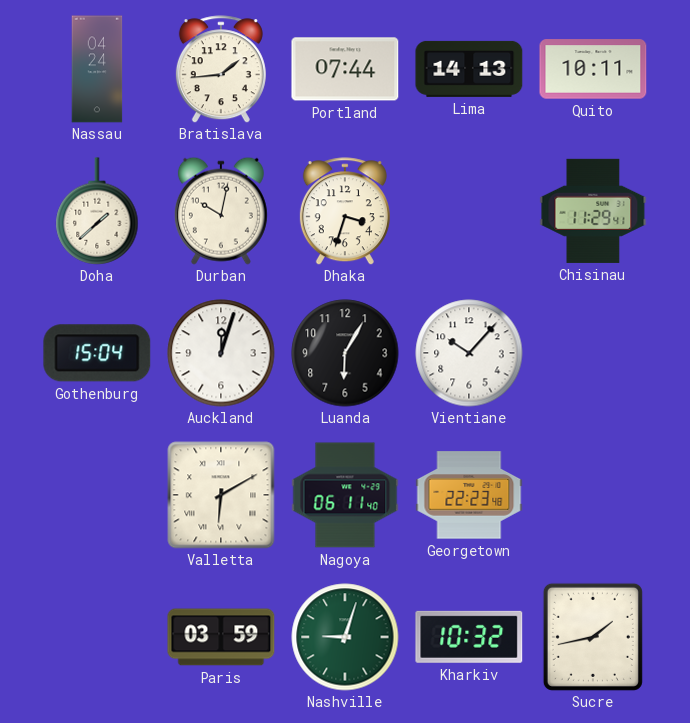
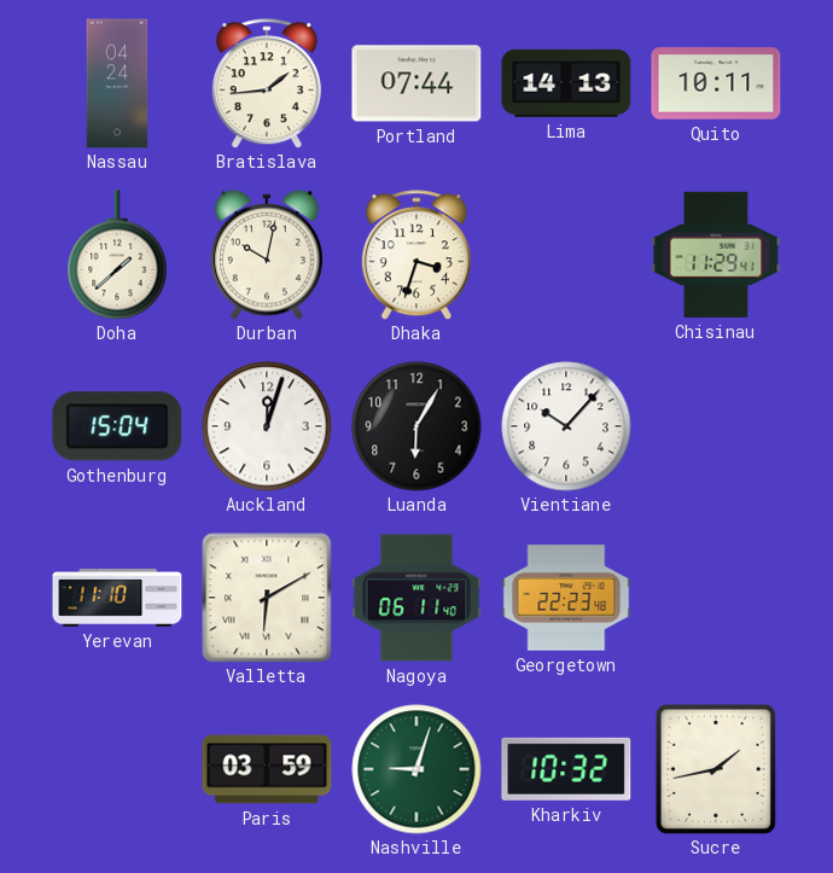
Yerevan: none -> 11:10
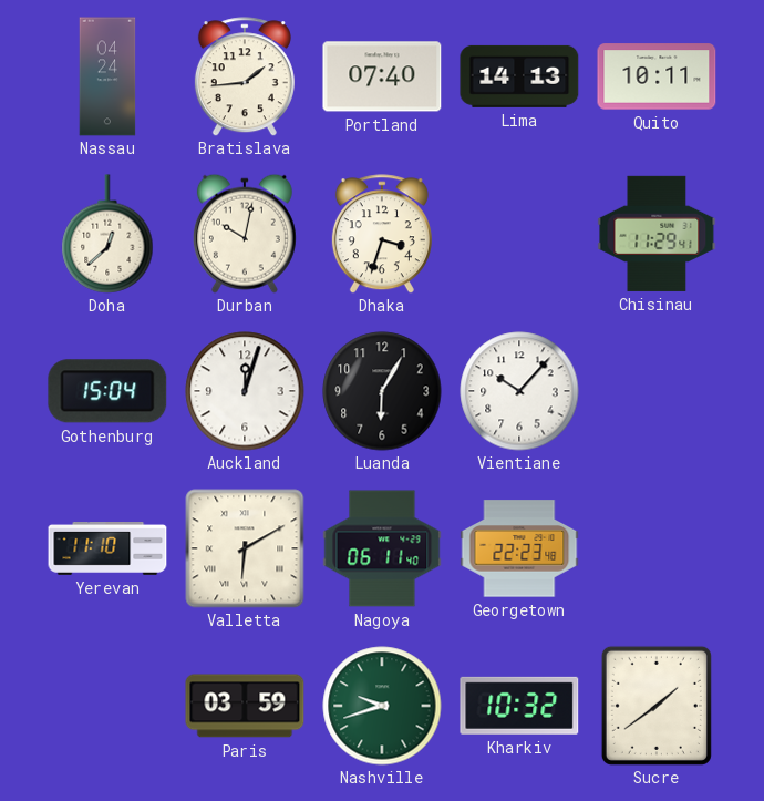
Portland: 07:44 -> 07:40
Doha: 1:38 -> 12:38
Nashville: 9:03 -> 9:42
Sucre: 1:43 -> 1:39
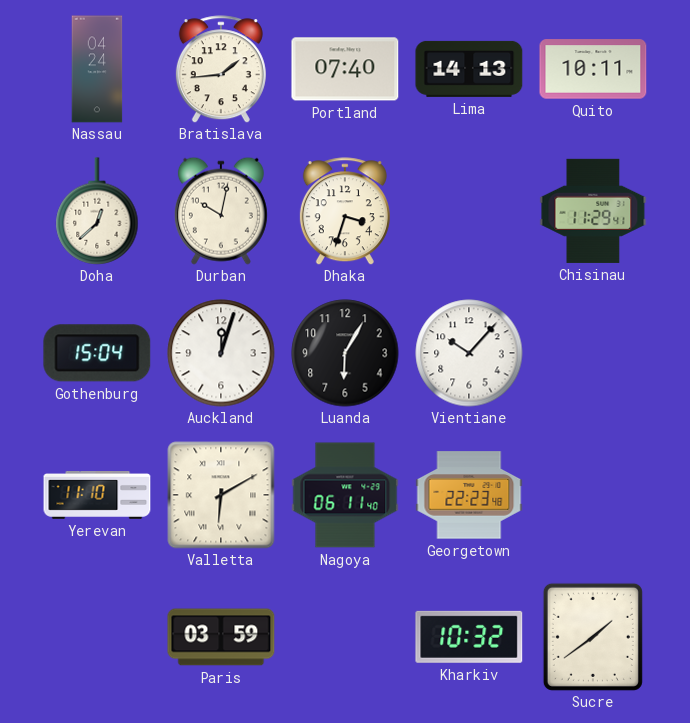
Nashville: 9:42 -> none
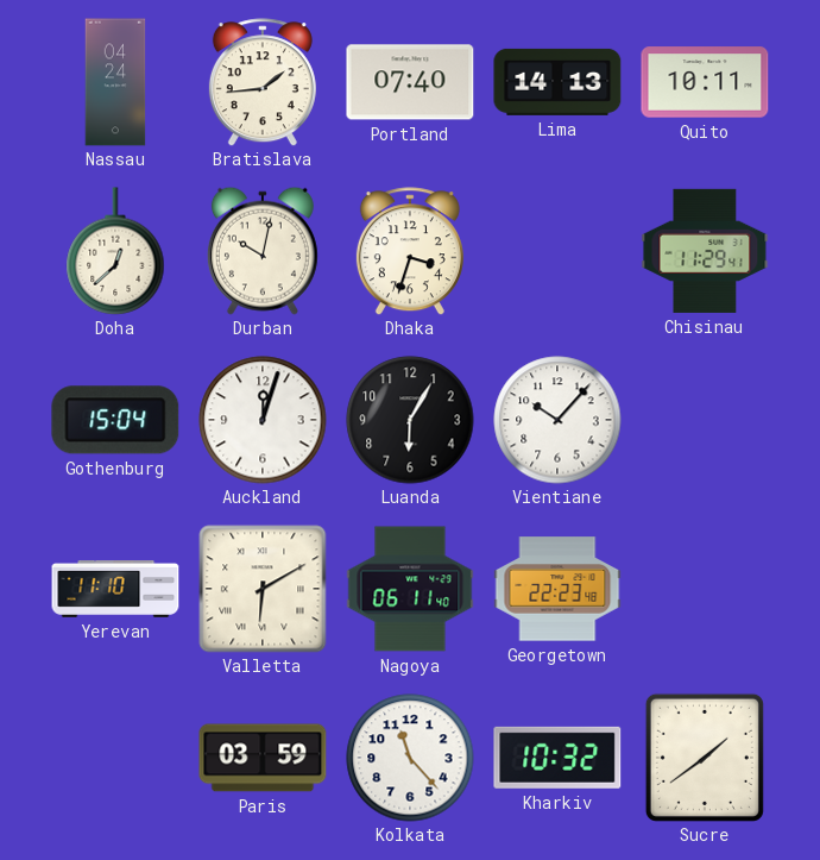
Kolkata: none -> 11:23
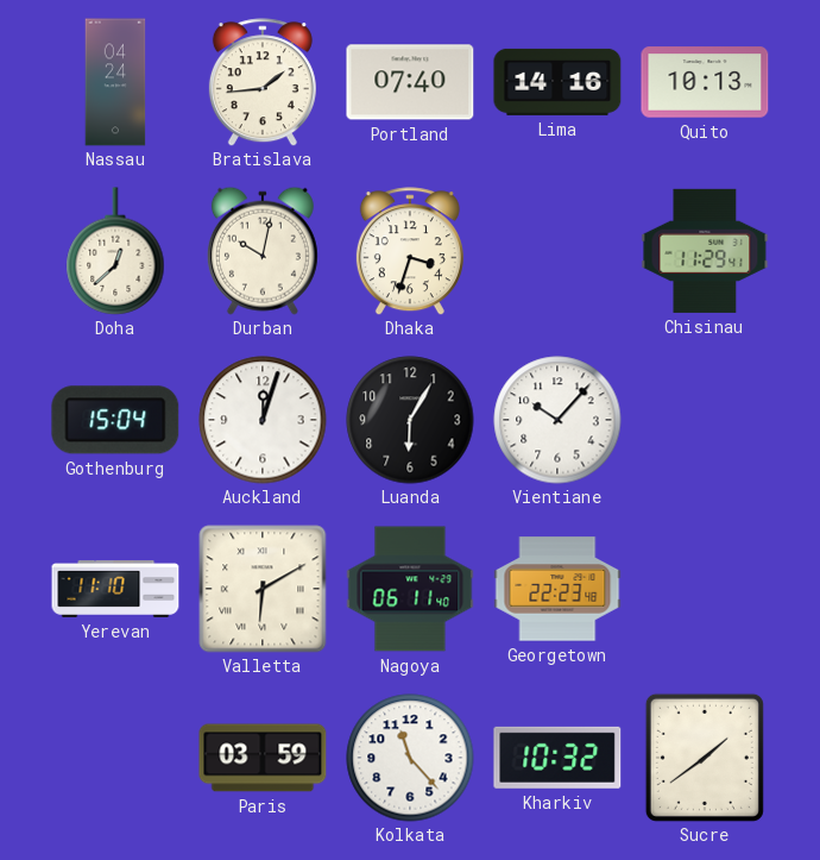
Lima: 14:13 -> 14:16
Quito: 10:11 -> 10:13
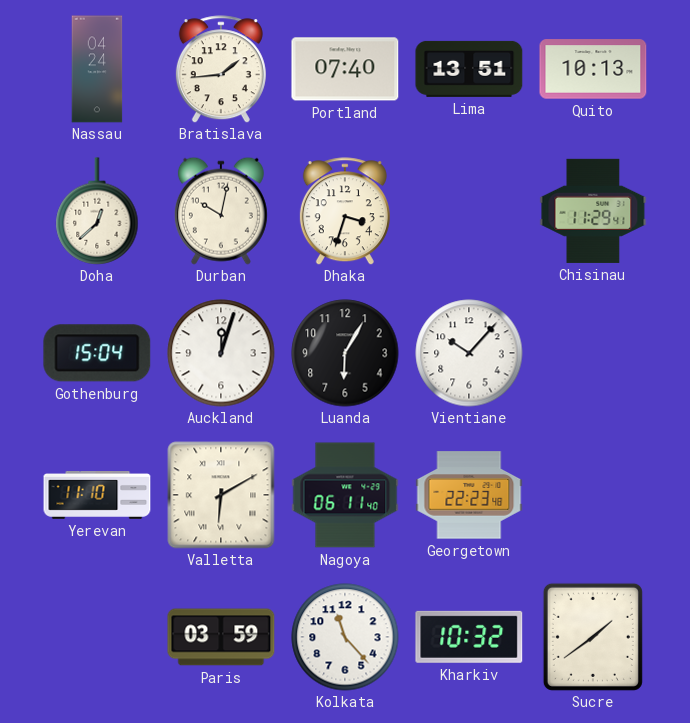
Lima: 14:16 -> 13:51
